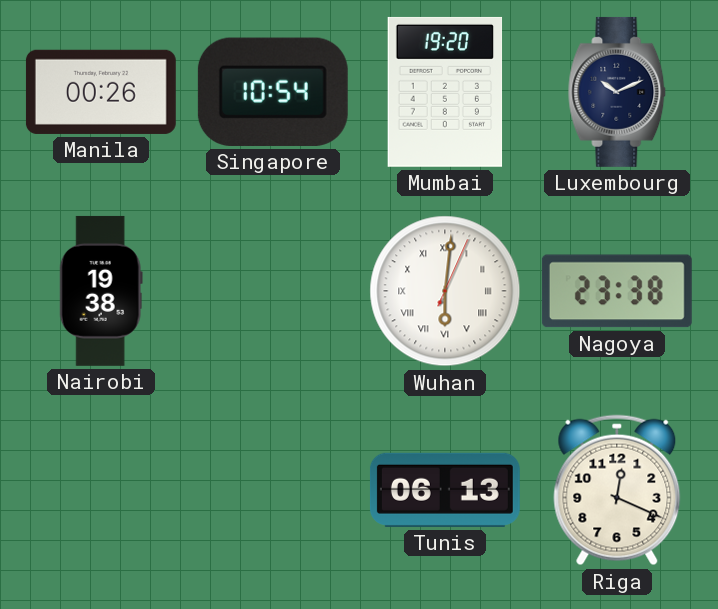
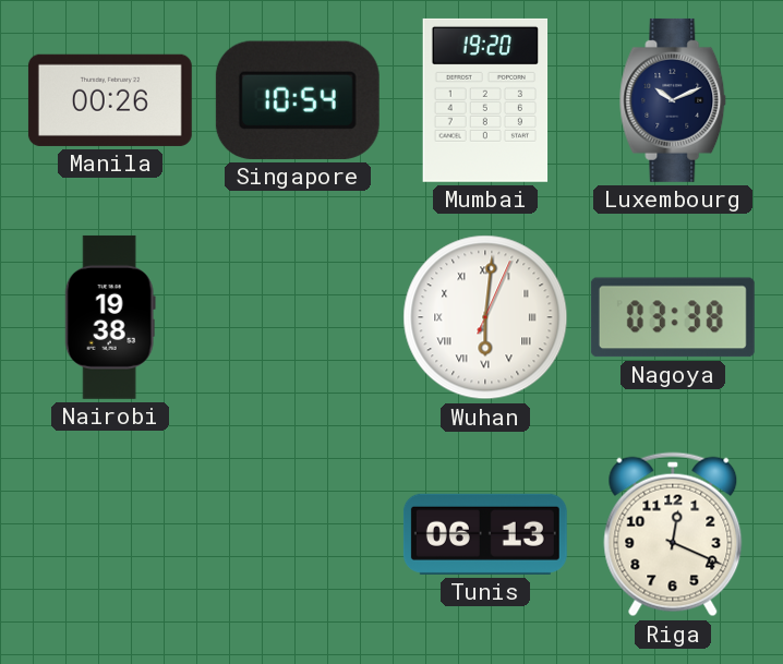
Nagoya: 23:38 -> 03:38
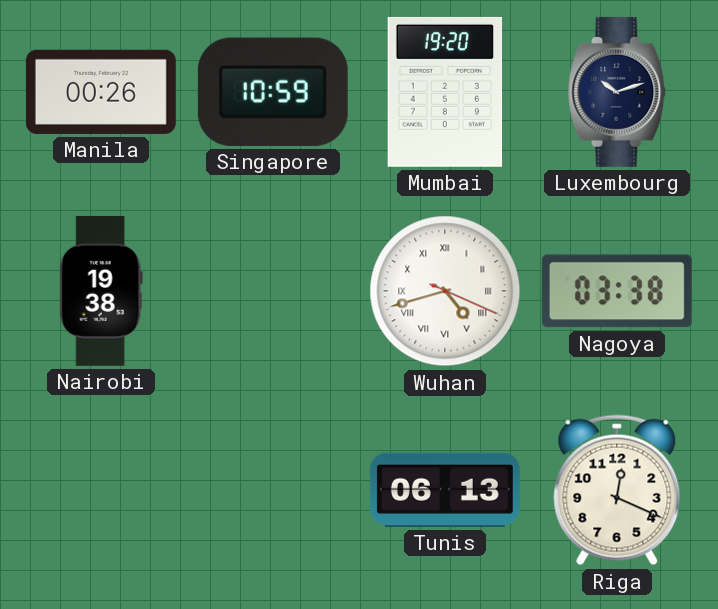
Singapore: 10:54 -> 10:59
Luxembourg: 10:11 -> 10:12
Wuhan: 6:01 -> 4:42
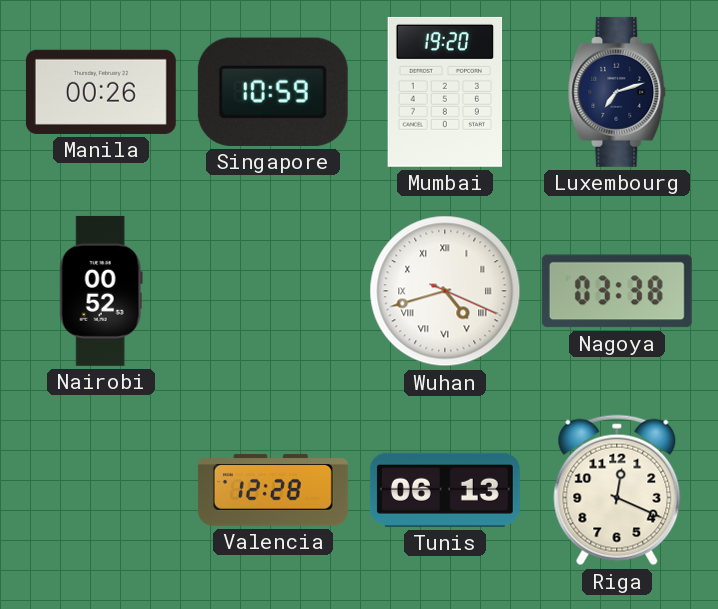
Luxembourg: 10:12 -> 7:12
Nairobi: 19:38 -> 00:52
Valencia: none -> 12:28
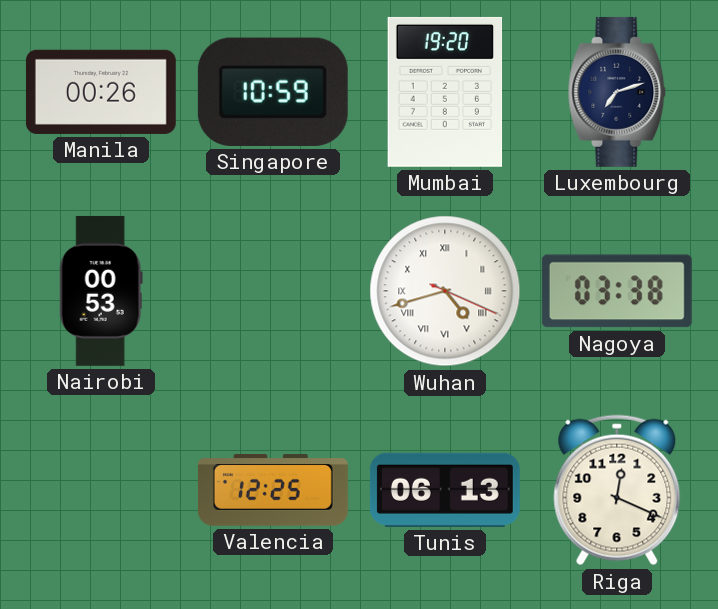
Nairobi: 00:52 -> 00:53
Valencia: 12:28 -> 12:25
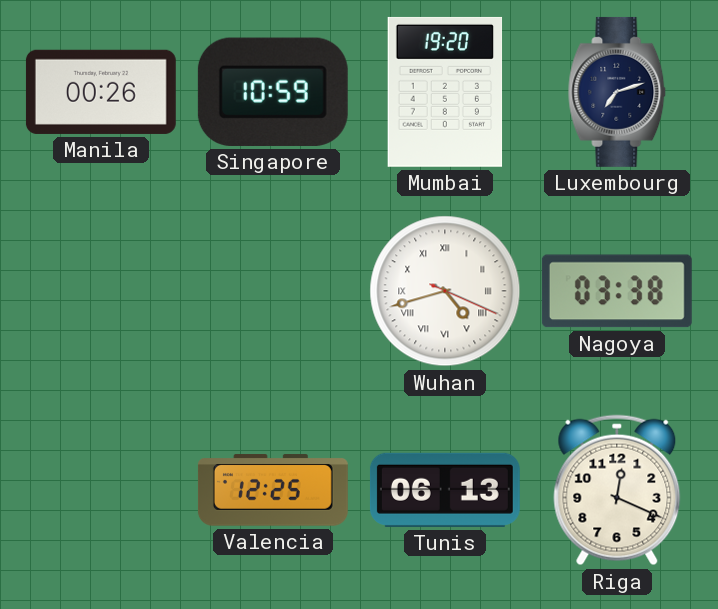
Nairobi: 00:53 -> none
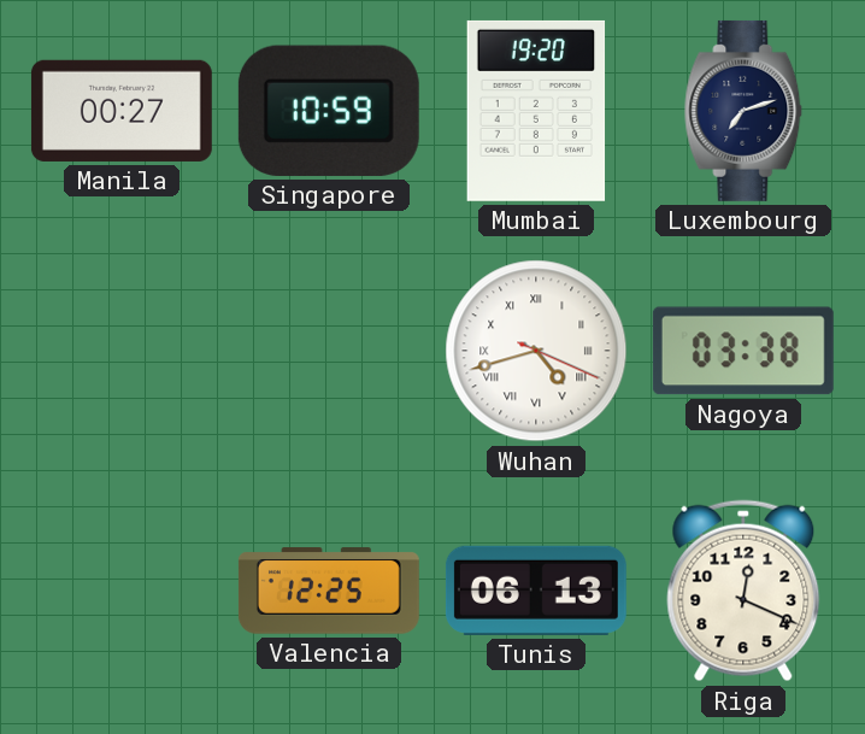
Manila: 00:26 -> 00:27
